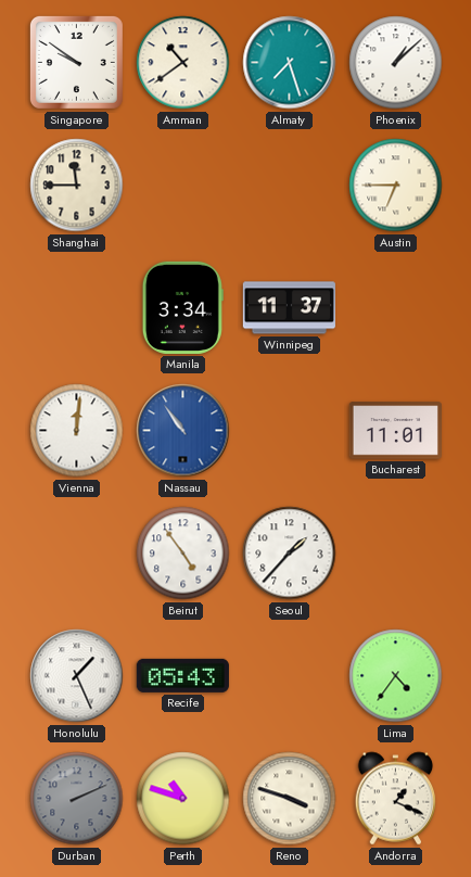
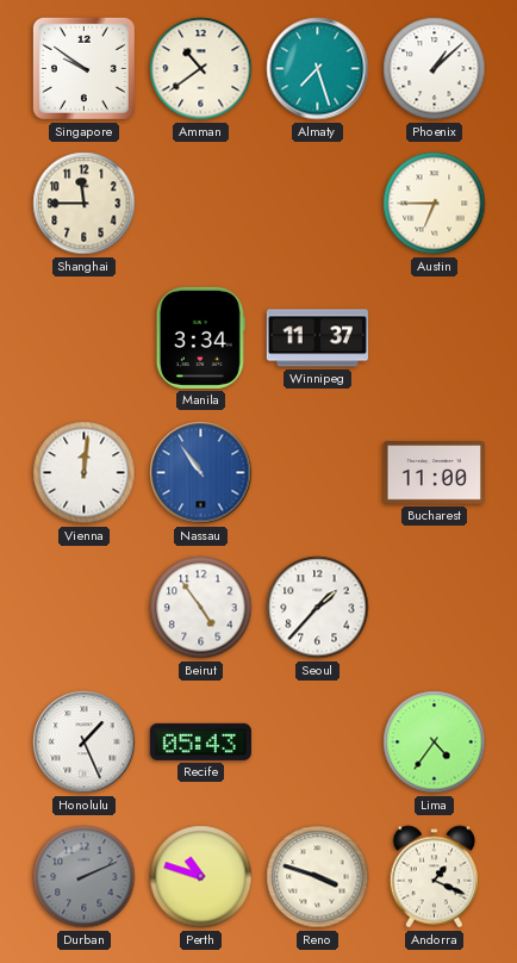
Bucharest: 11:01 -> 11:00
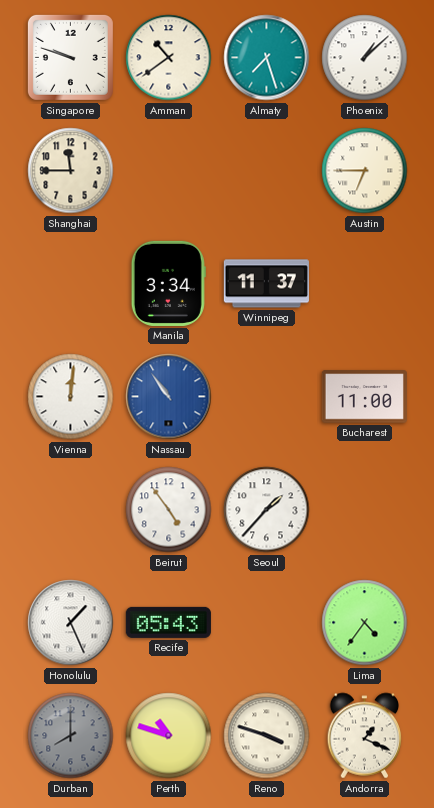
Singapore: 9:51 -> 9:48
Durban: 2:11 -> 8:00
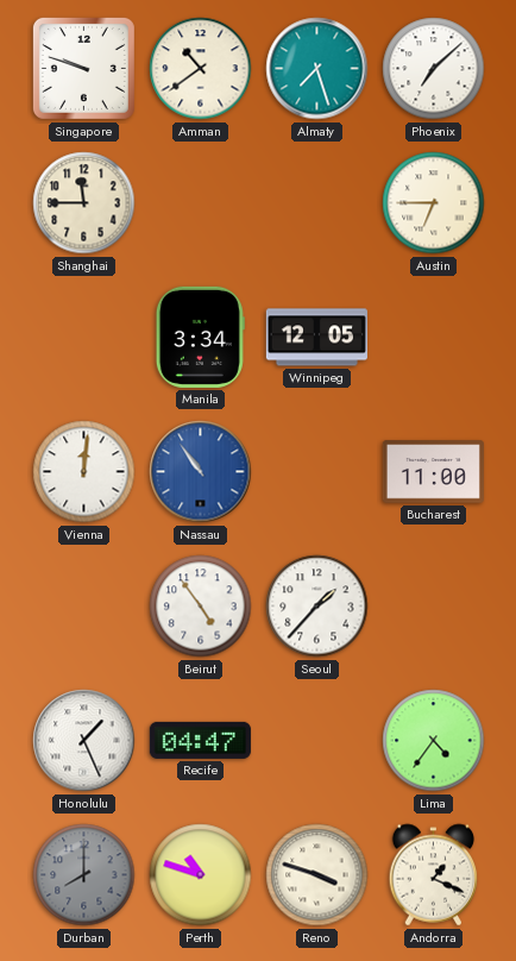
Phoenix: 1:08 -> 7:08
Winnipeg: 11:37 -> 12:05
Recife: 05:43 -> 04:47
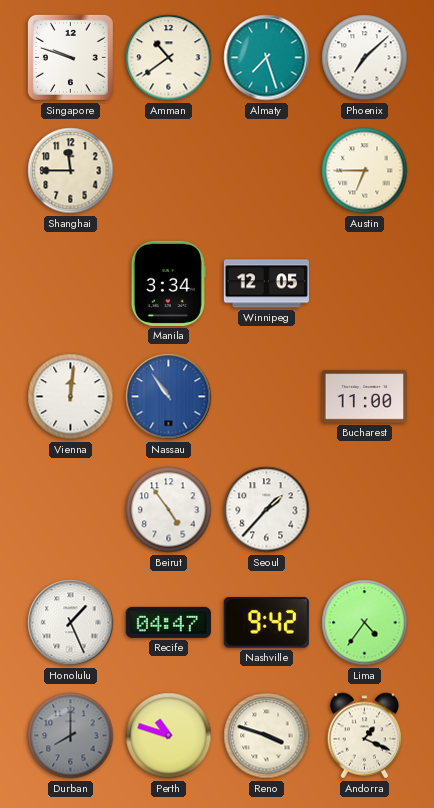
Nashville: none -> 9:42
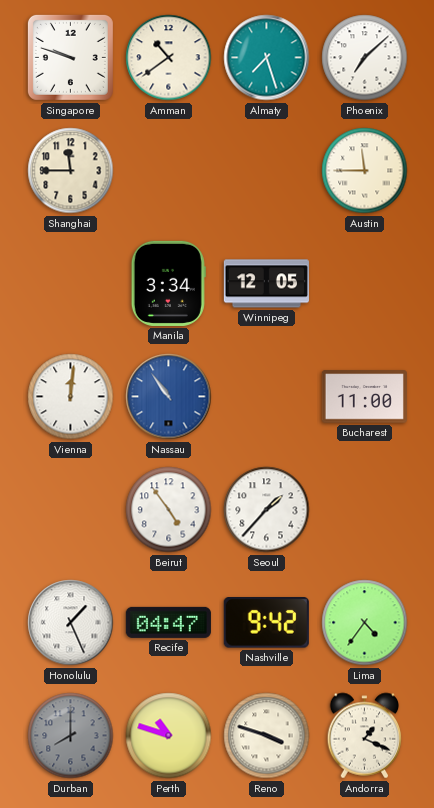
Austin: 6:45 -> 11:45
